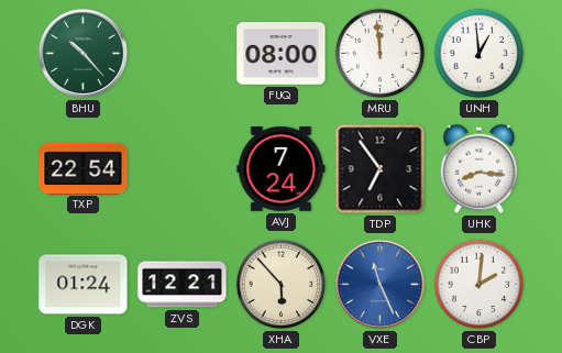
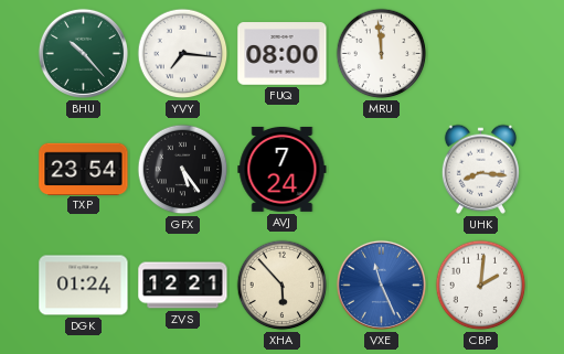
YVY: none -> 7:16
UNH: 12:59 -> none
TXP: 22:54 -> 23:54
GFX: none -> 5:24
TDP: 6:54 -> none
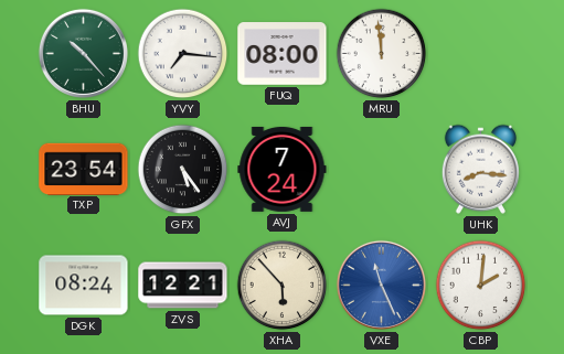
DGK: 01:24 -> 08:24
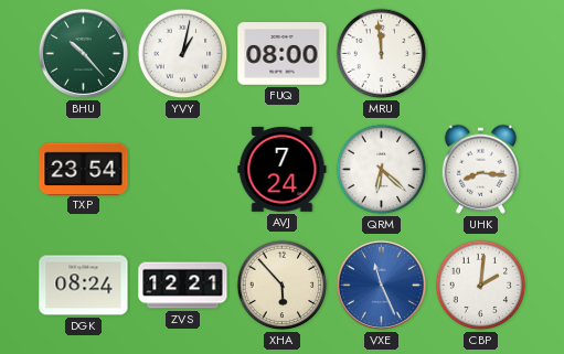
YVY: 7:16 -> 1:02
GFX: 5:24 -> none
QRM: none -> 6:22
